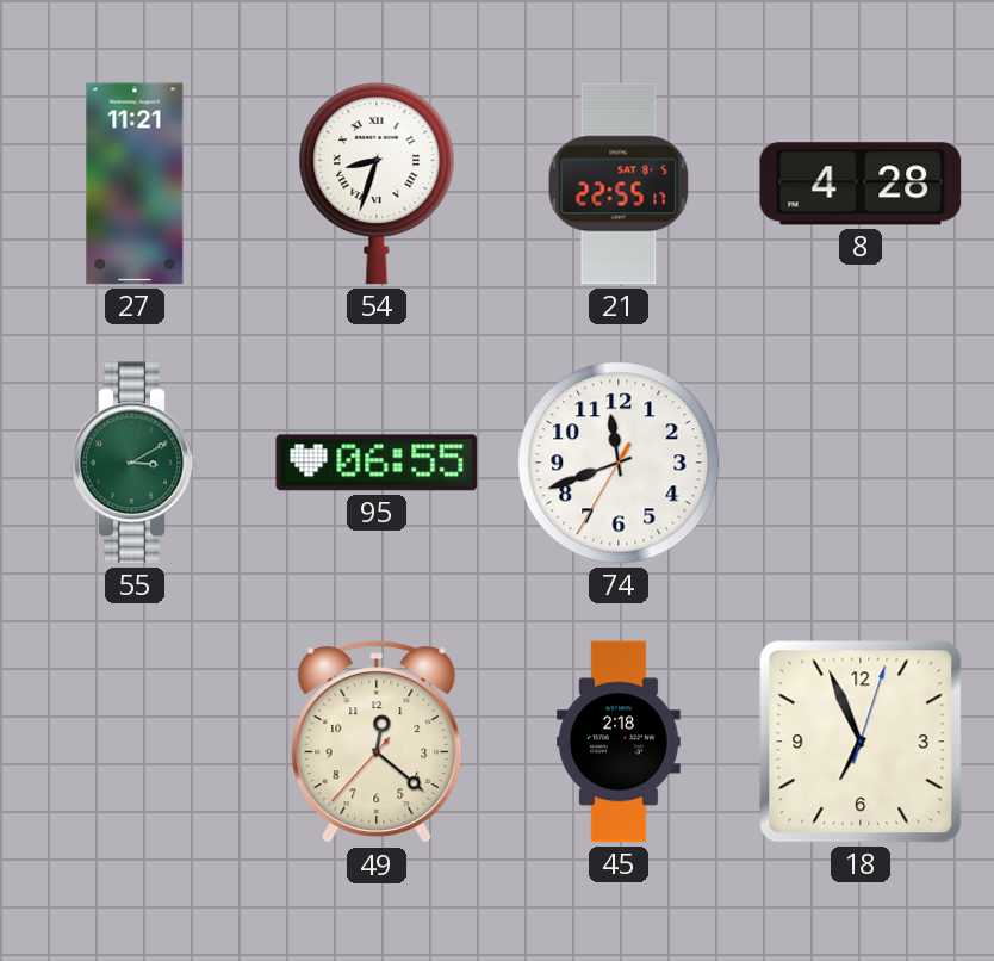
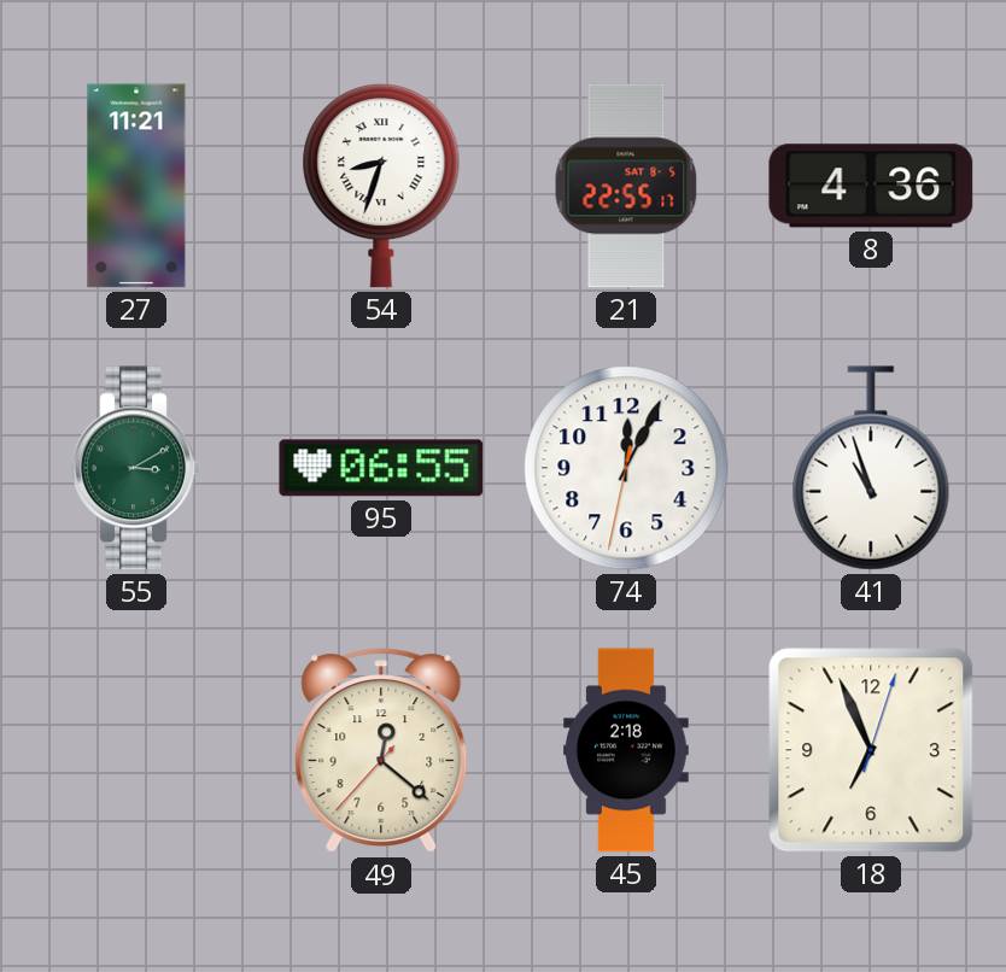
8: 4:28 -> 4:36
74: 11:41 -> 12:04
41: none -> 10:57
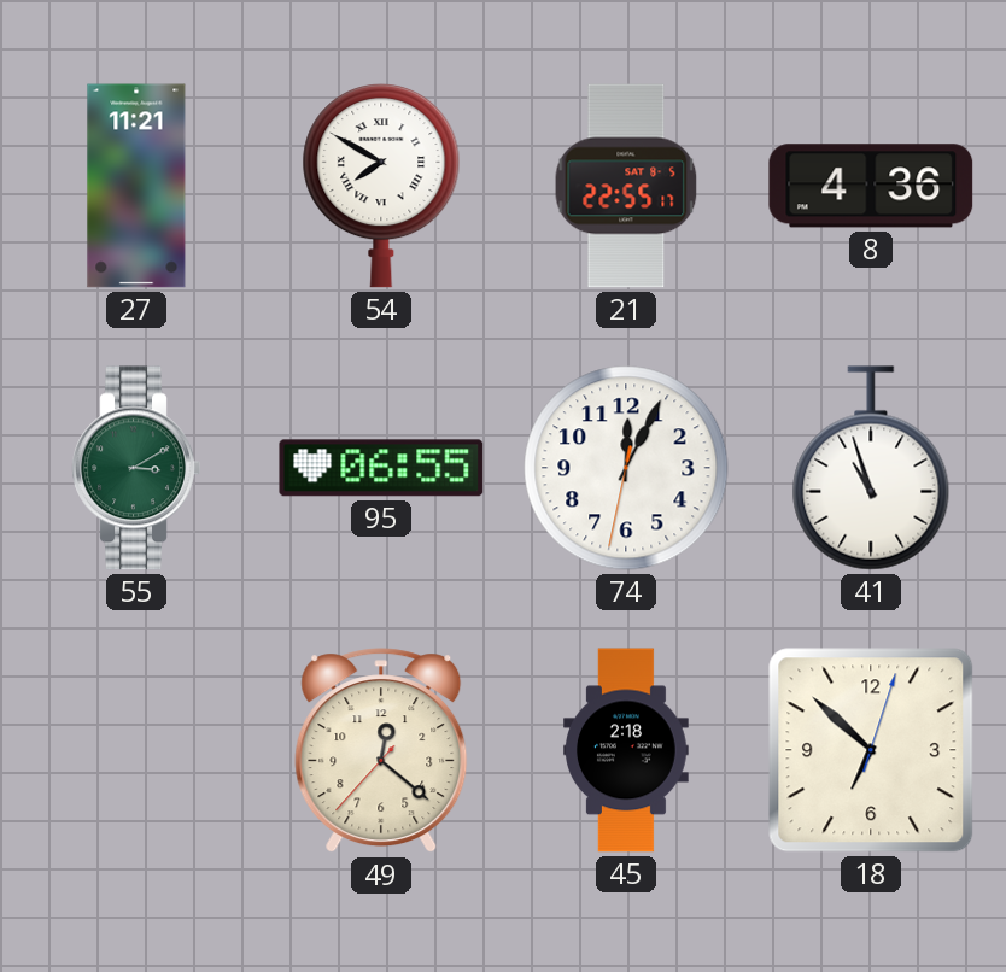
54: 8:33 -> 7:50
18: 6:56 -> 6:52
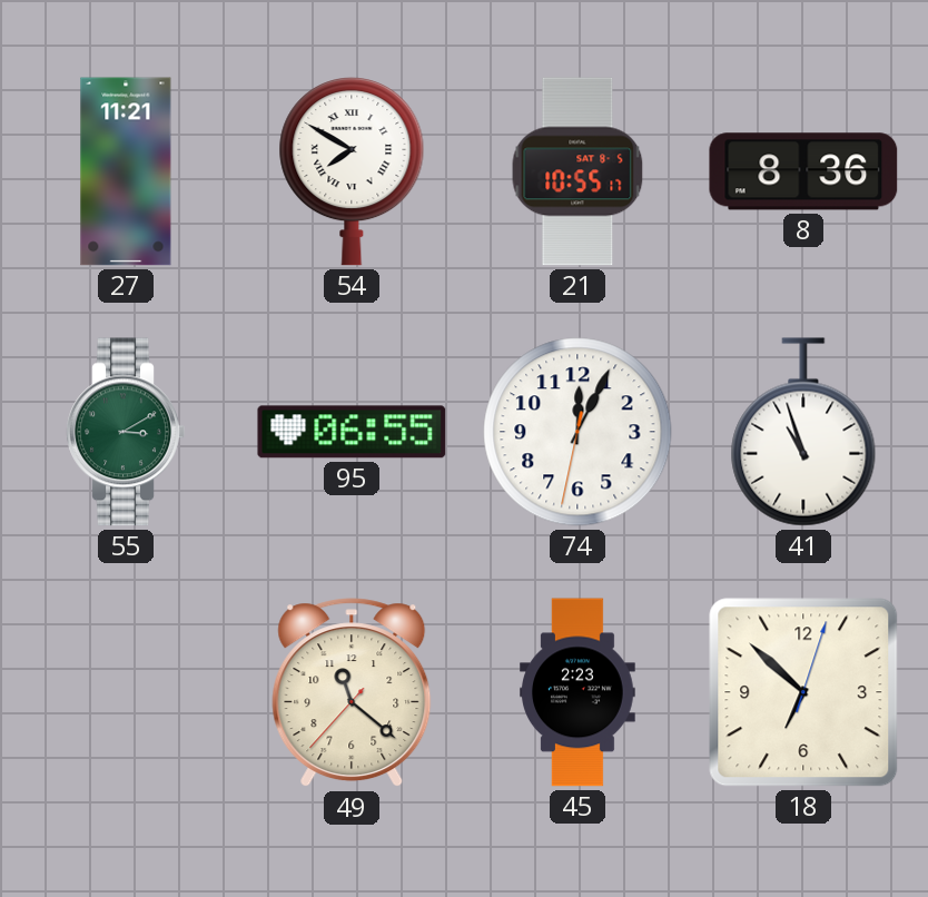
21: 22:55 -> 10:55
8: 4:36 -> 8:36
49: 12:21 -> 11:21
45: 2:18 -> 2:23
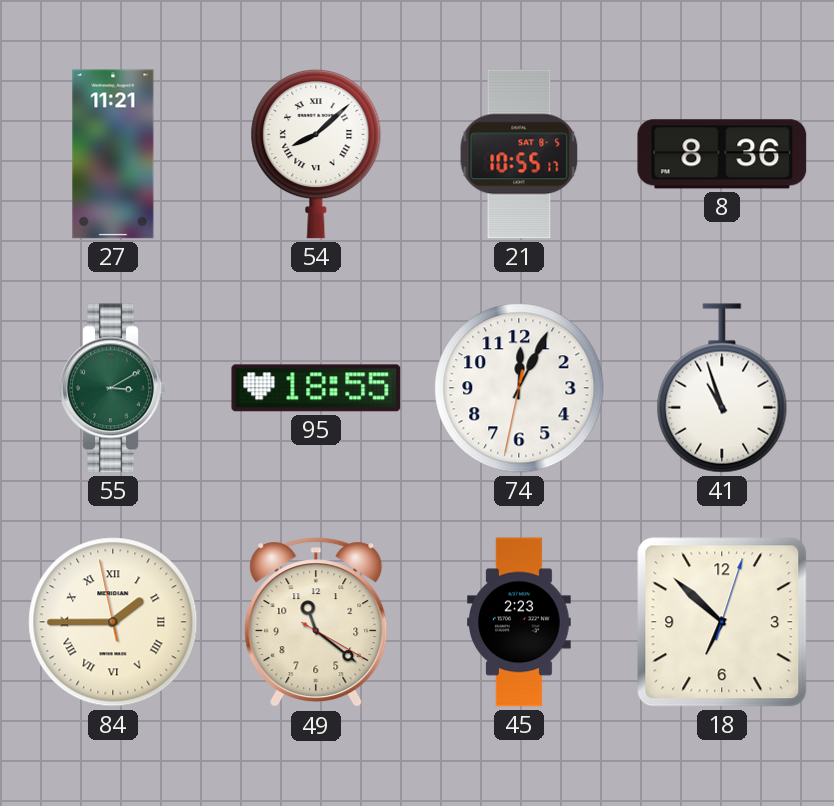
54: 7:50 -> 8:08
95: 06:55 -> 18:55
84: none -> 1:44
49: 11:21:37 -> 11:21:20
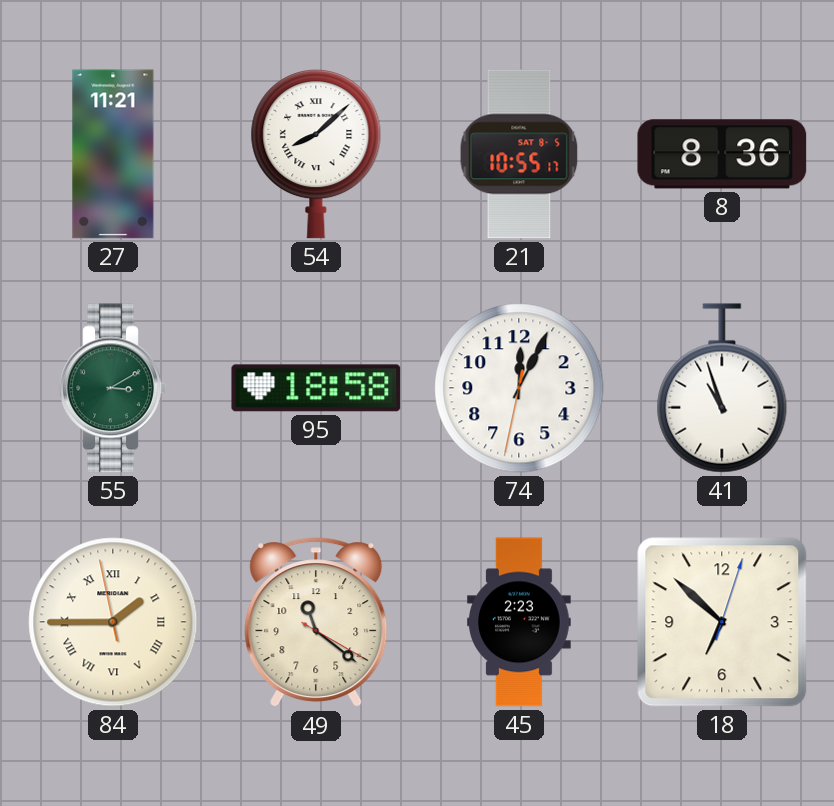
95: 18:55 -> 18:58
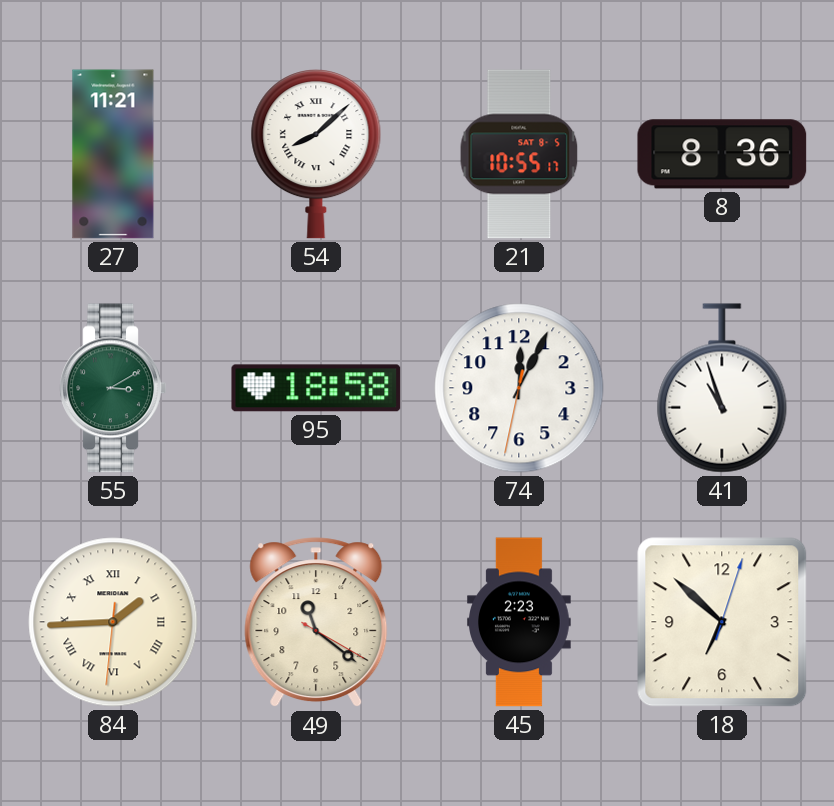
84: 1:44:58 -> 1:44:31
